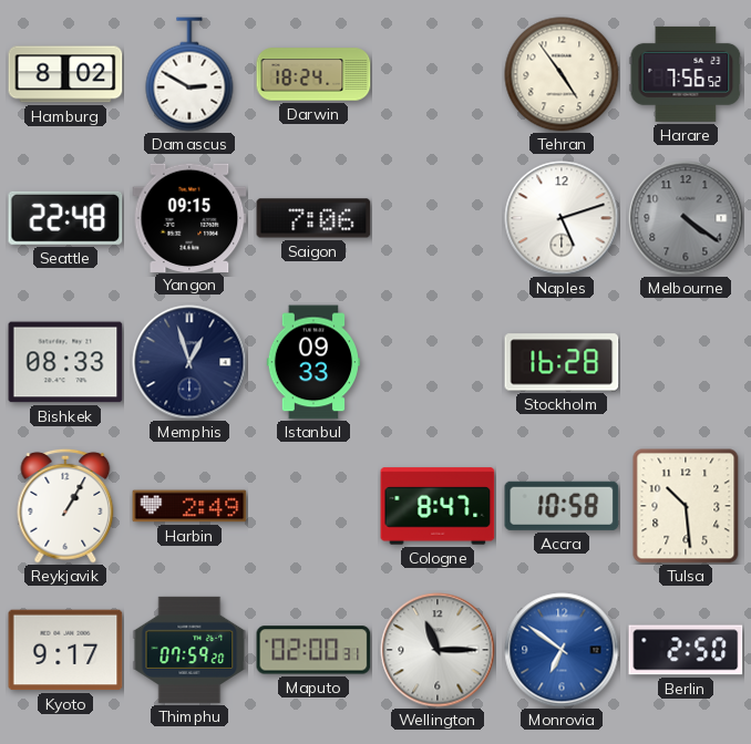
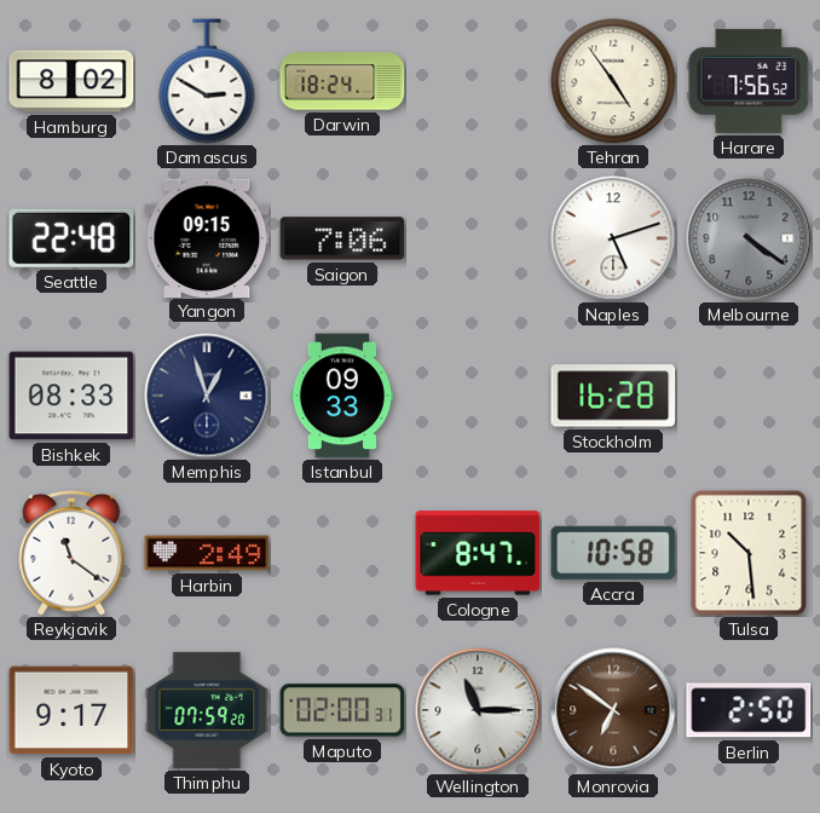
Reykjavik: 1:05 -> 11:21
Monrovia dial: blue -> brown
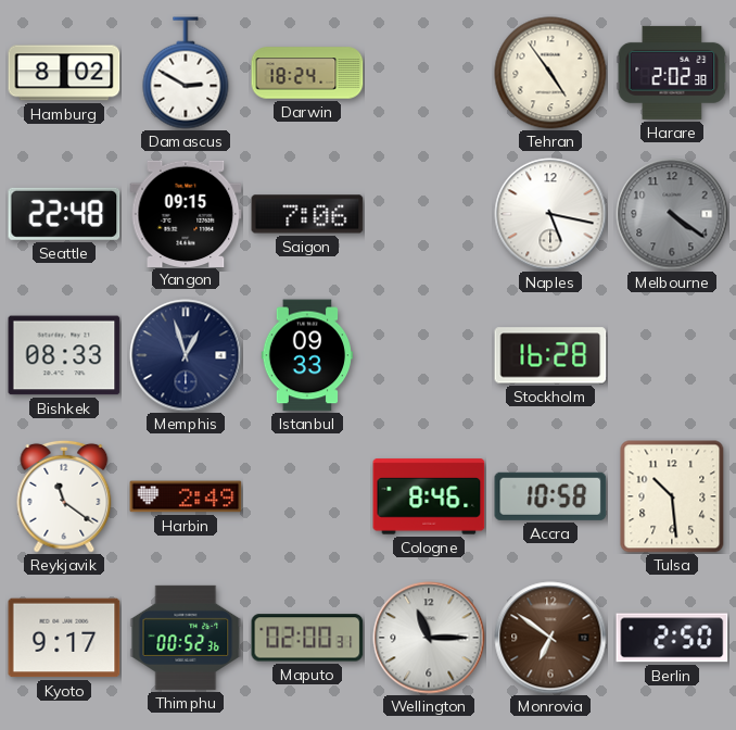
Harare: 7:56 -> 2:02
Naples: 5:12 -> 5:17
Cologne: 8:47 -> 8:46
Thimphu: 07:59 -> 00:52
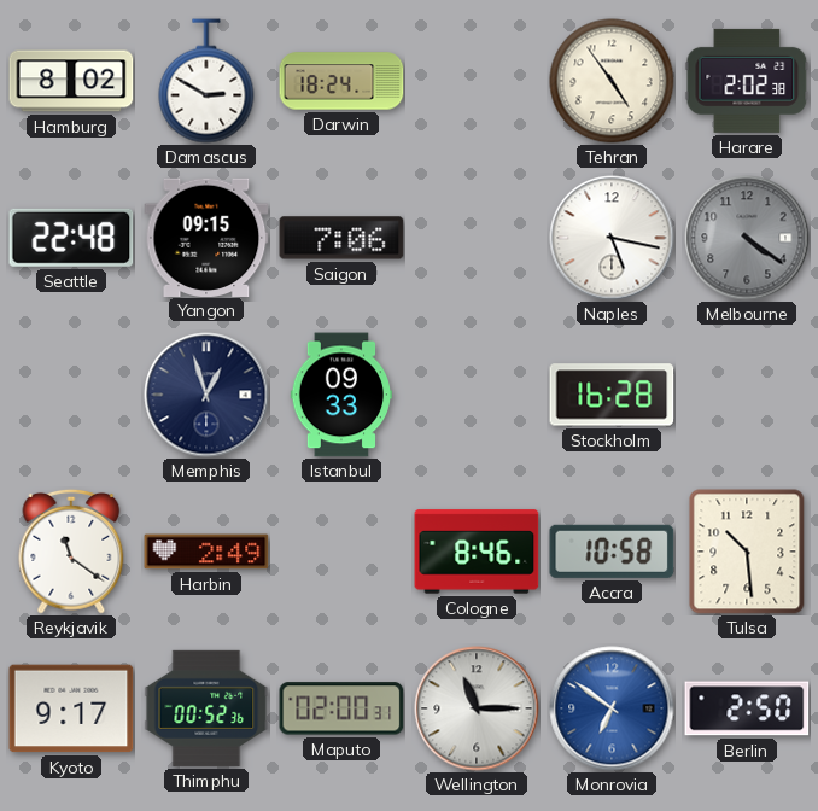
Bishkek: 08:33 -> none
Monrovia dial: brown -> blue
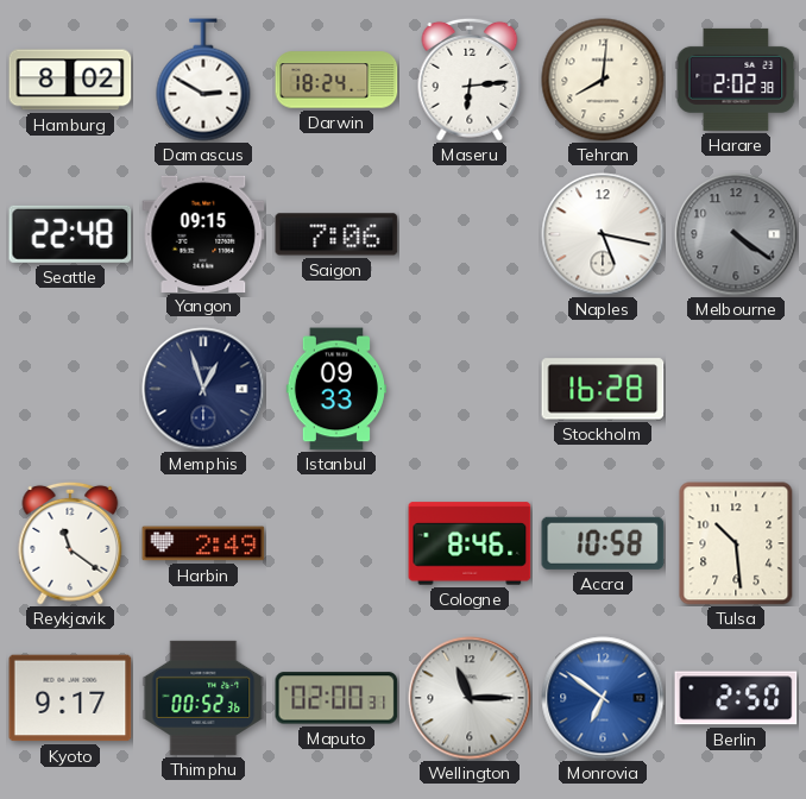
Maseru: none -> 6:14
Tehran: 4:54 -> 8:01
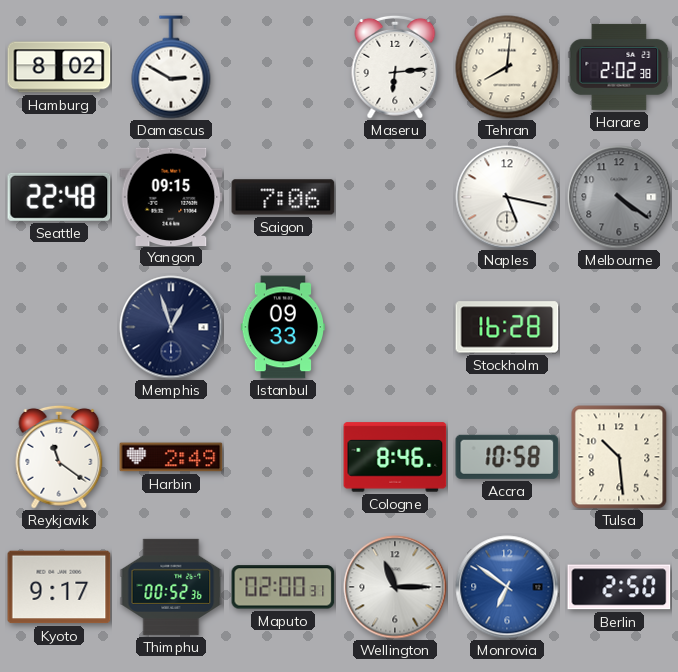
Darwin: 18:24 -> none
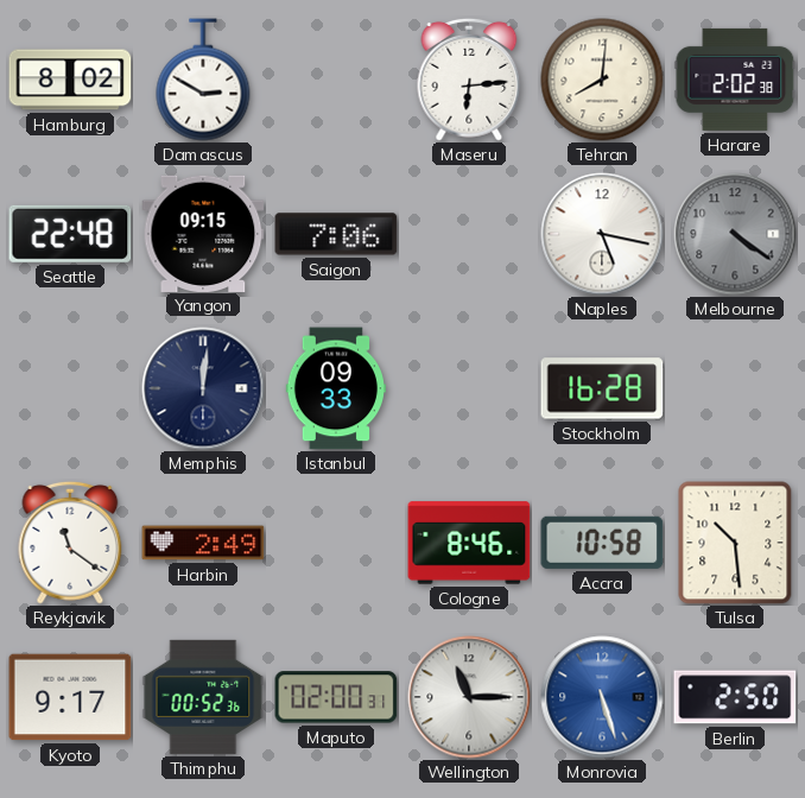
Memphis: 12:57 -> 12:01
Monrovia: 6:51 -> 5:27
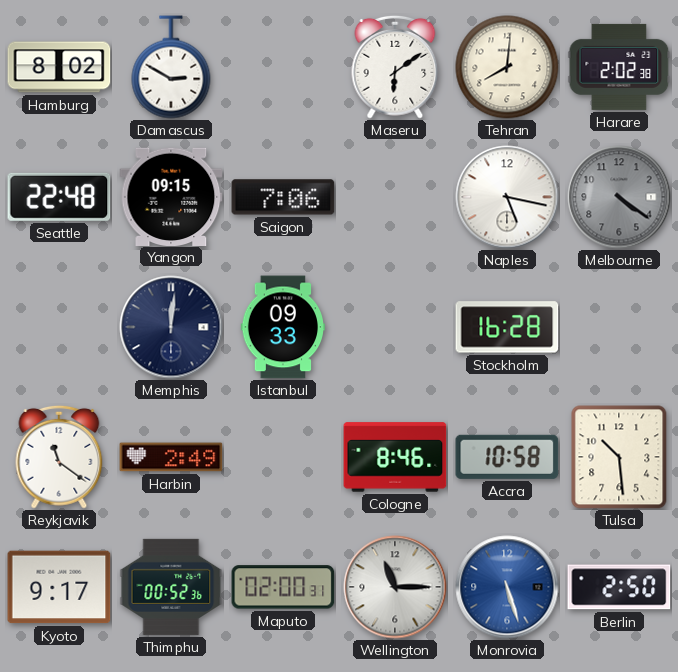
Maseru: 6:14 -> 6:09
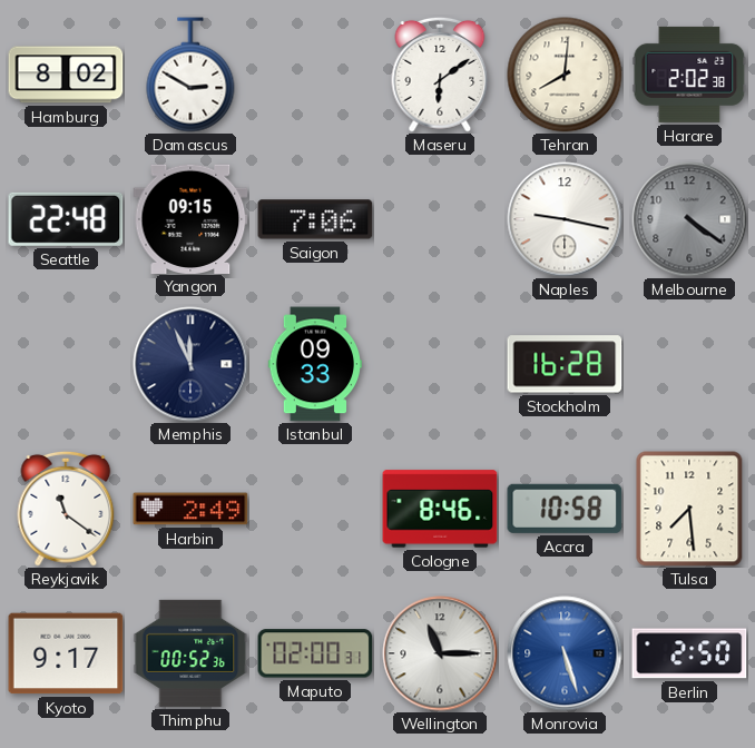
Naples: 5:17 -> 9:17
Memphis: 12:01 -> 11:56
Tulsa: 10:29 -> 7:29
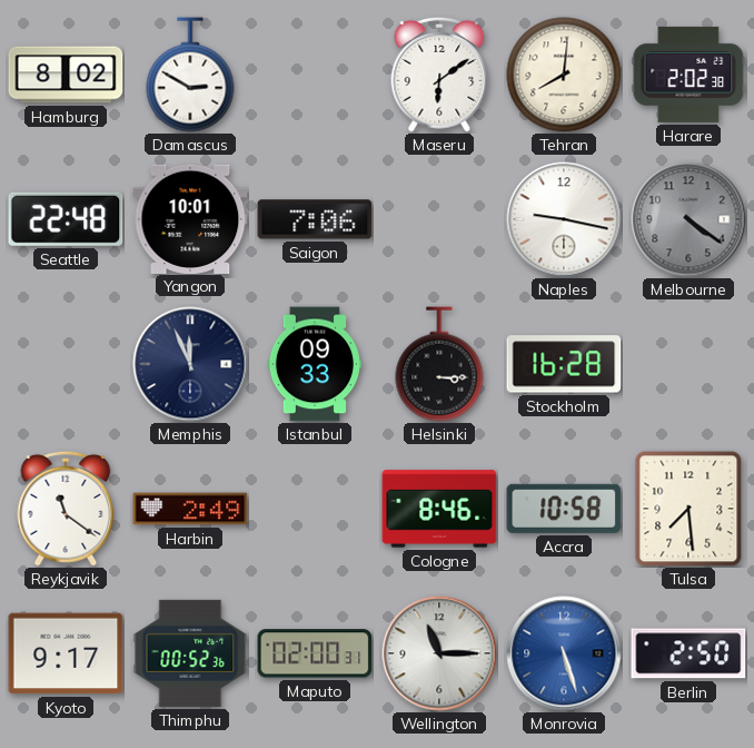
Yangon: 09:15 -> 10:01
Helsinki: none -> 3:15
